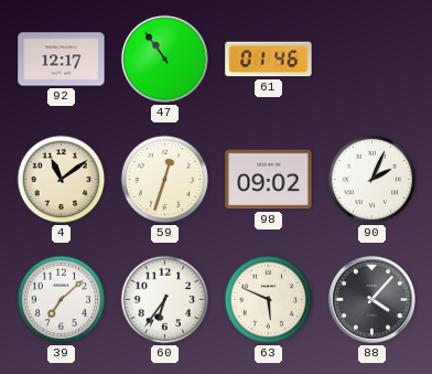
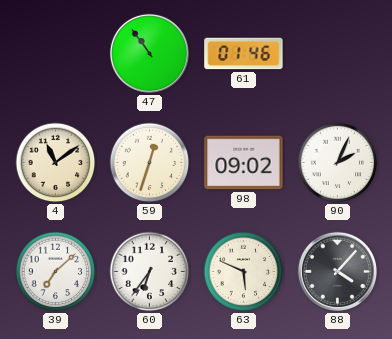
92: 12:17 -> none
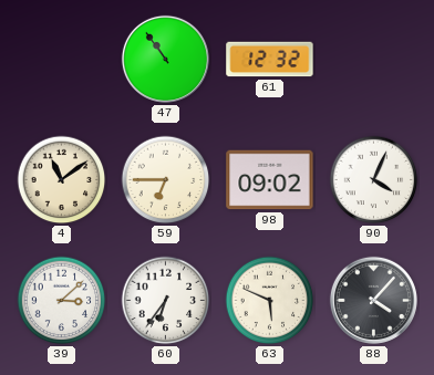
61: 01:46 -> 12:32
59: 12:33 -> 6:45
90: 2:04 -> 4:04
39: 7:08 -> 3:08
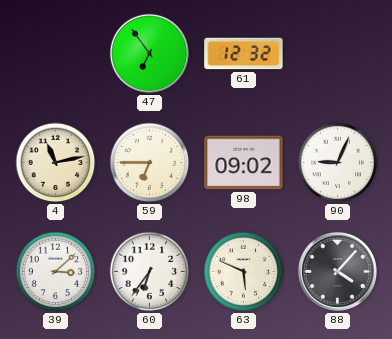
47: 10:54 -> 6:54
4: 11:09 -> 11:13
90: 4:04 -> 9:04
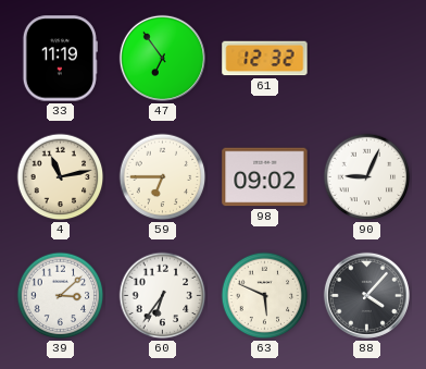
33: none -> 11:19
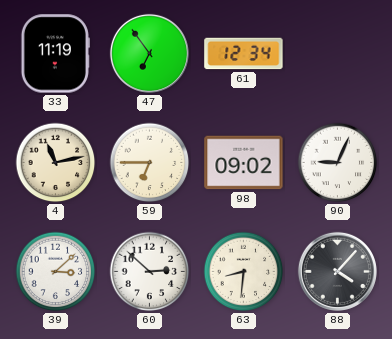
61: 12:32 -> 12:34
60: 6:36 -> 2:52
63: 5:49 -> 8:31
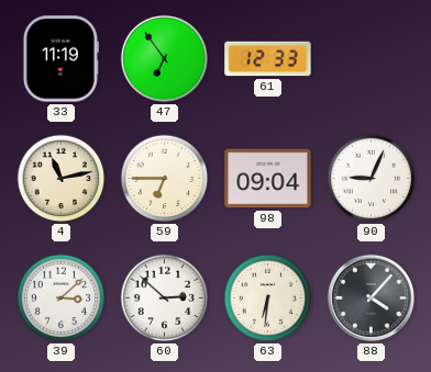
61: 12:34 -> 12:33
98: 09:02 -> 09:04
63: 8:31 -> 6:31
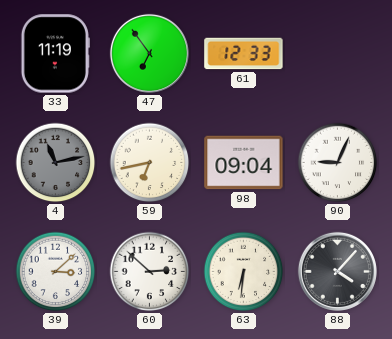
4 dial: cream -> grey
59: 6:45 -> 6:43
